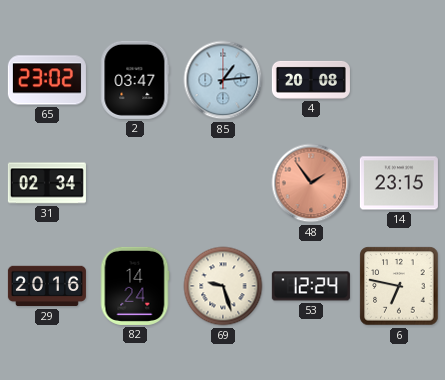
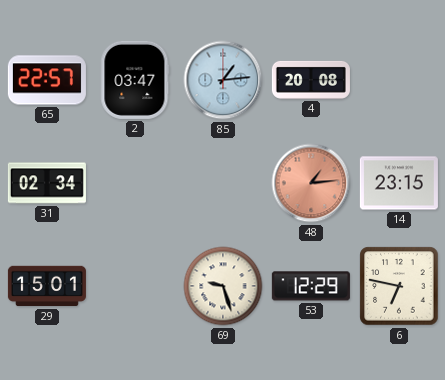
65: 23:02 -> 22:57
48: 1:54 -> 1:14
29: 20:16 -> 15:01
82: 14:24 -> none
53: 12:24 -> 12:29
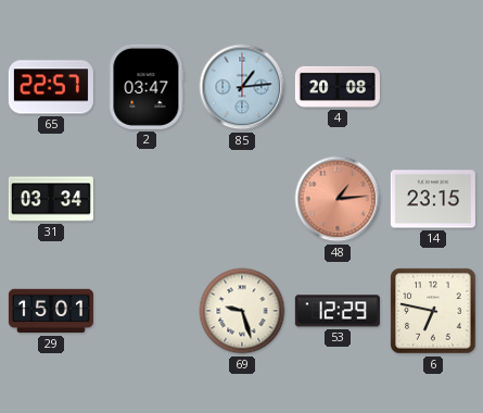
31: 02:34 -> 03:34
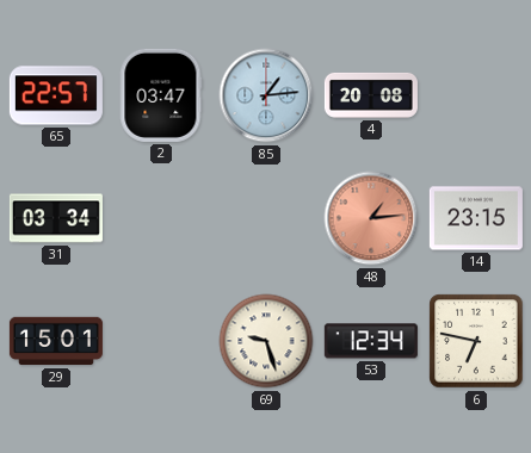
53: 12:29 -> 12:34
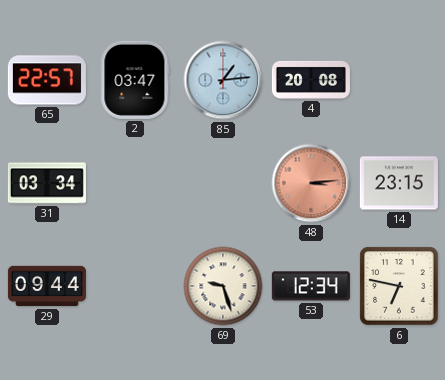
48: 1:14 -> 3:14
29: 15:01 -> 09:44
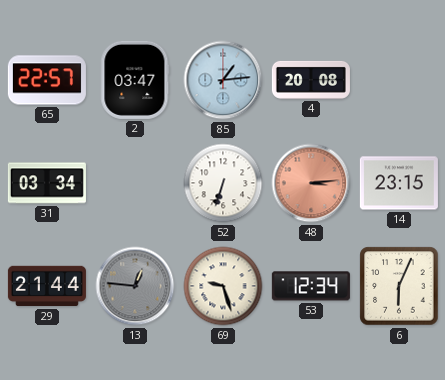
52: none -> 6:33
29: 09:44 -> 21:44
13: none -> 12:46
6: 6:47 -> 6:04
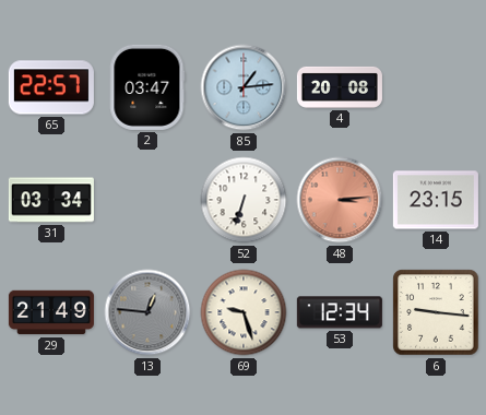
29: 21:44 -> 21:49
6: 6:04 -> 9:16
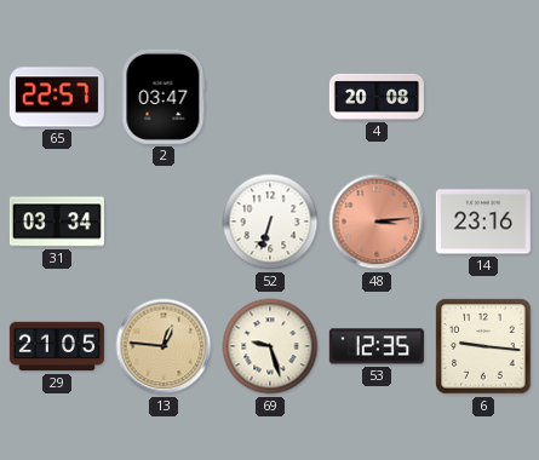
85: 1:14 -> none
14: 23:15 -> 23:16
29: 21:49 -> 21:05
13 dial: grey -> champagne
53: 12:34 -> 12:35
